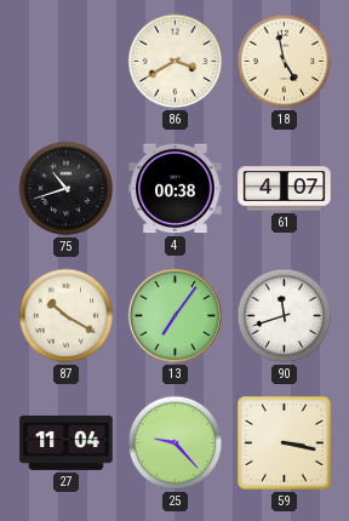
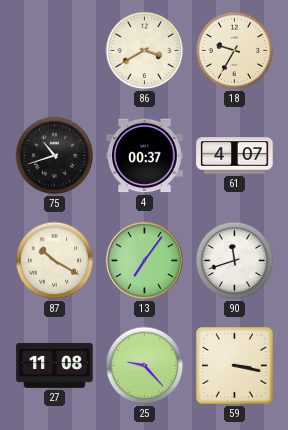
18: 4:58 -> 9:35
4: 00:38 -> 00:37
27: 11:04 -> 11:08
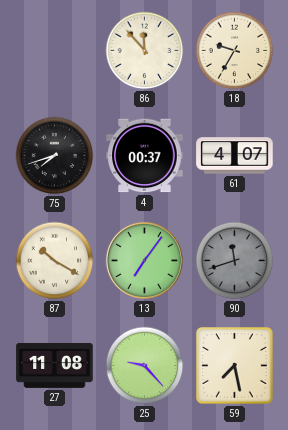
86: 3:40 -> 11:53
75: 10:42 -> 7:42
90 dial: white -> grey
59: 3:17 -> 7:28
